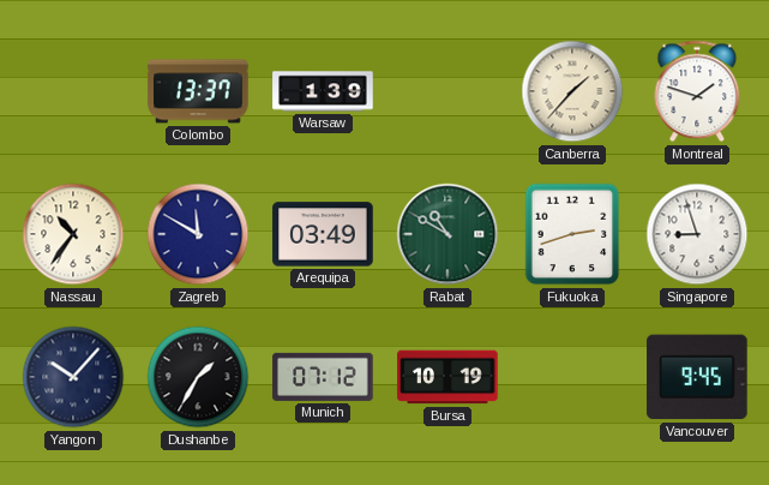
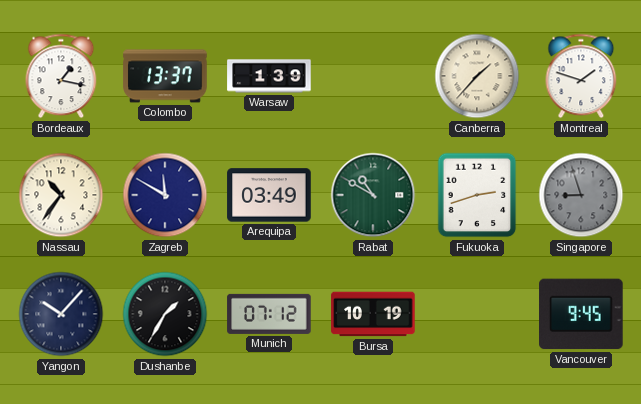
Bordeaux: none -> 1:17
Singapore dial: white -> grey
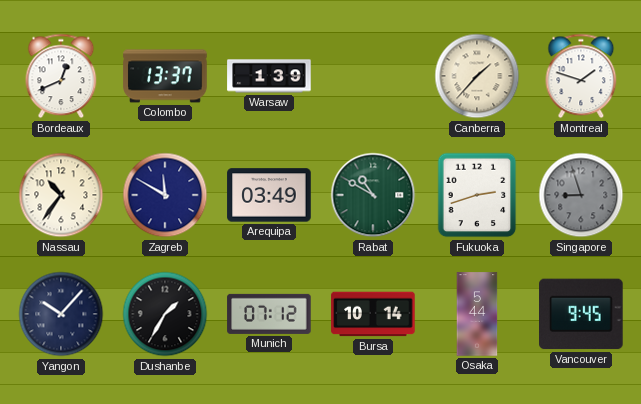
Bordeaux: 1:17 -> 12:41
Bursa: 10:19 -> 10:14
Osaka: none -> 5:44
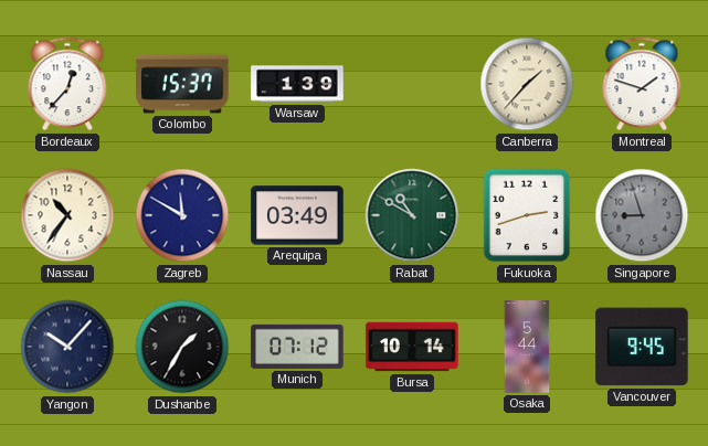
Bordeaux: 12:41 -> 12:37
Colombo: 13:37 -> 15:37
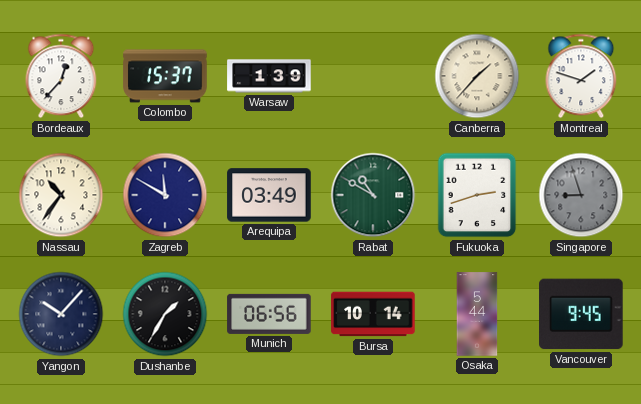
Munich: 07:12 -> 06:56
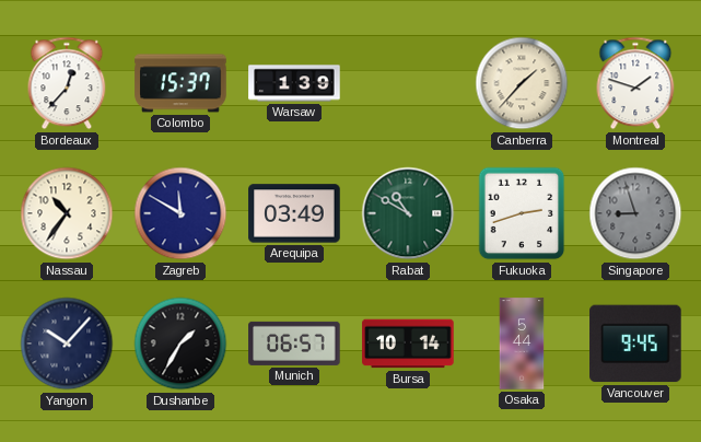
Munich: 06:56 -> 06:57
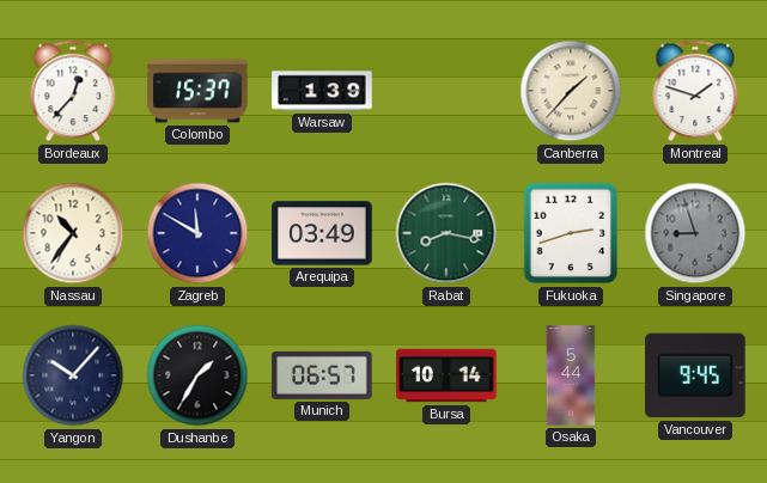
Rabat: 10:50 -> 8:17
